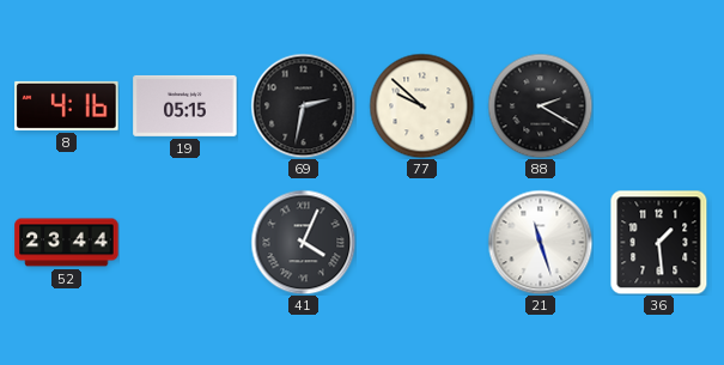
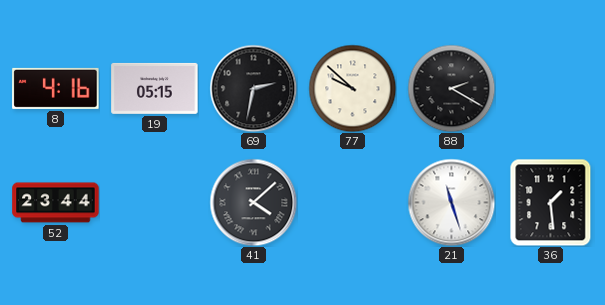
41: 4:04 -> 4:08
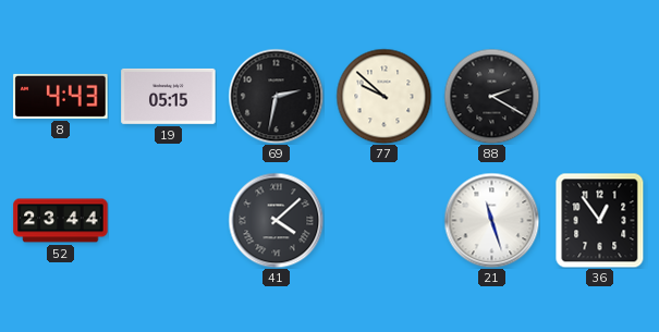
8: 4:16 -> 4:43
36: 1:29 -> 12:54
